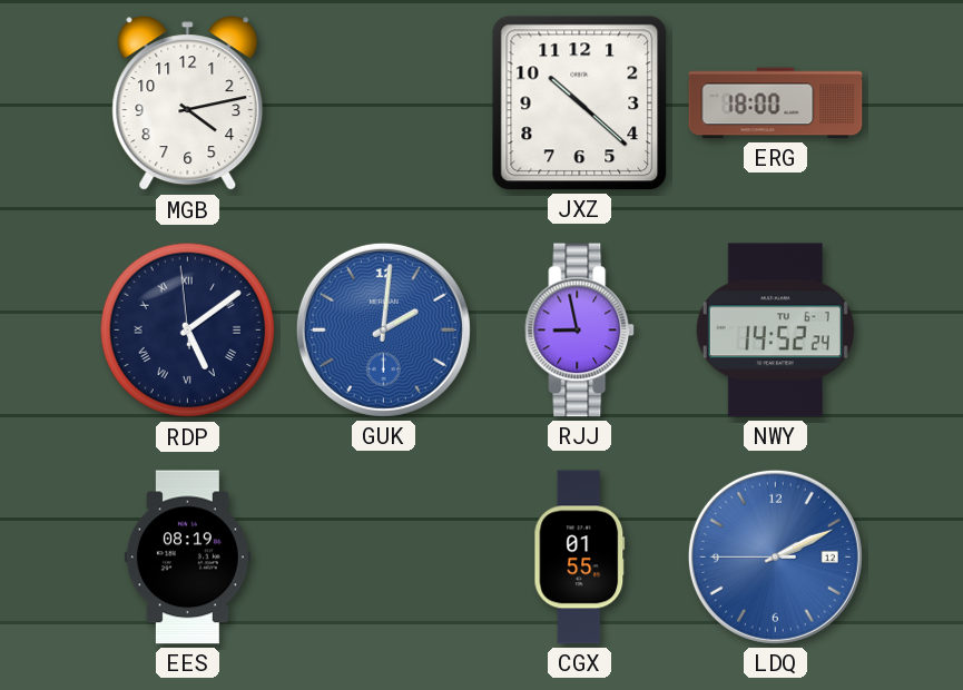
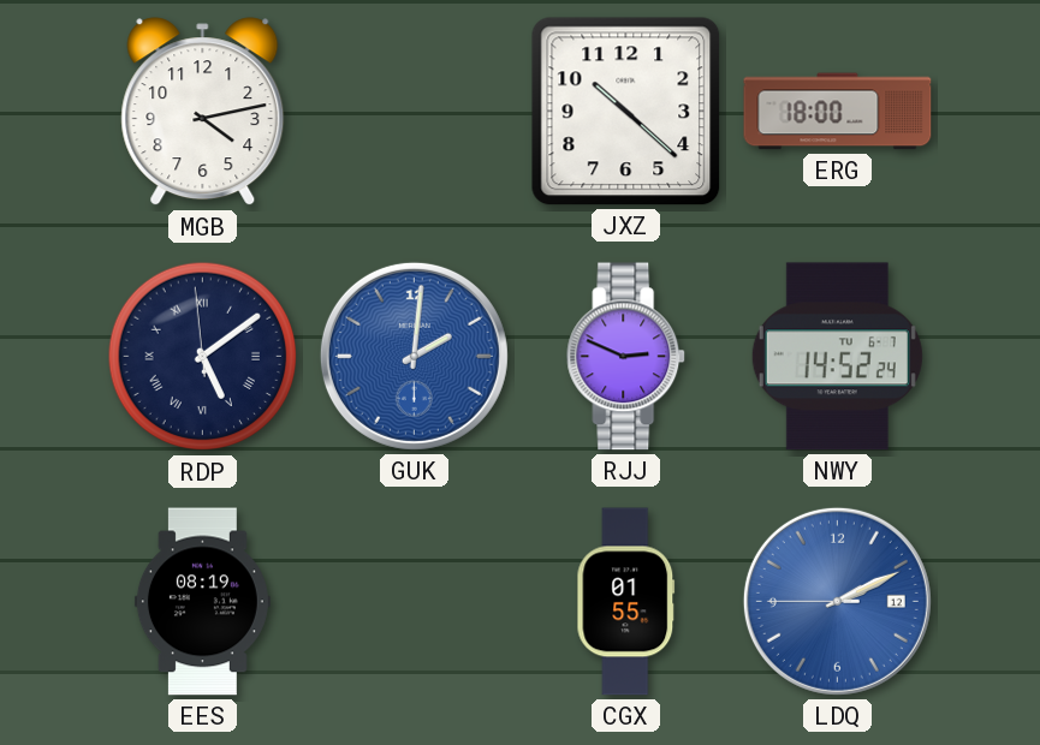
RJJ: 8:58 -> 2:49
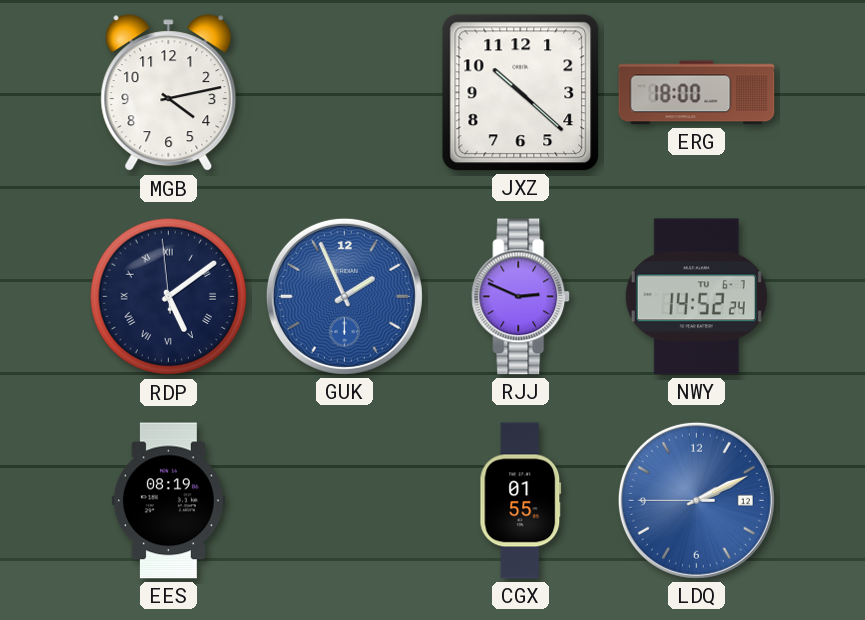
GUK: 2:01 -> 1:56
